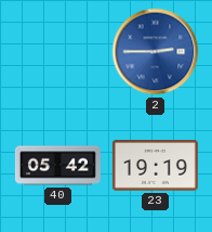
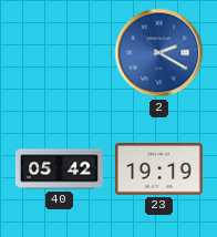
2: 2:45 -> 2:20
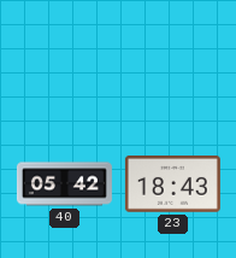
2: 2:20 -> none
23: 19:19 -> 18:43
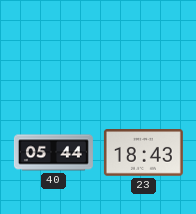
40: 05:42 -> 05:44
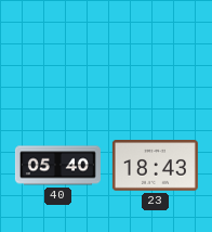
40: 05:44 -> 05:40
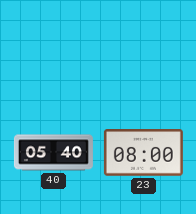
23: 18:43 -> 08:00
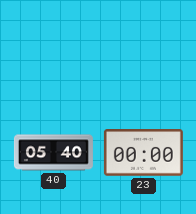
23: 08:00 -> 00:00
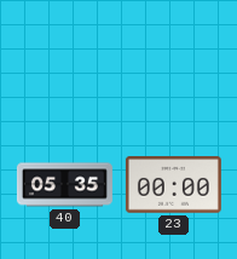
40: 05:40 -> 05:35
